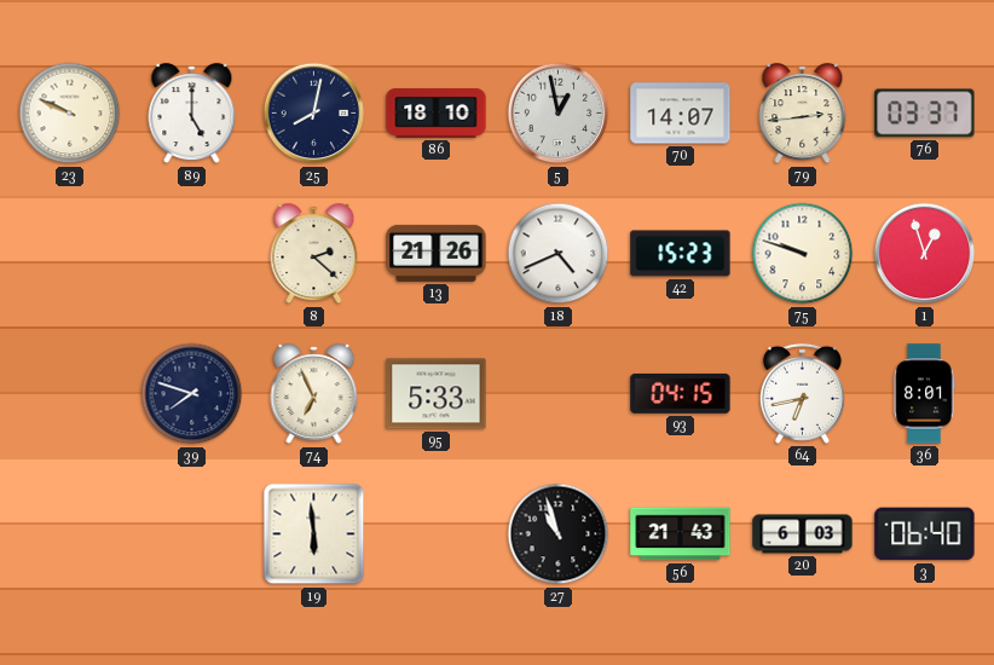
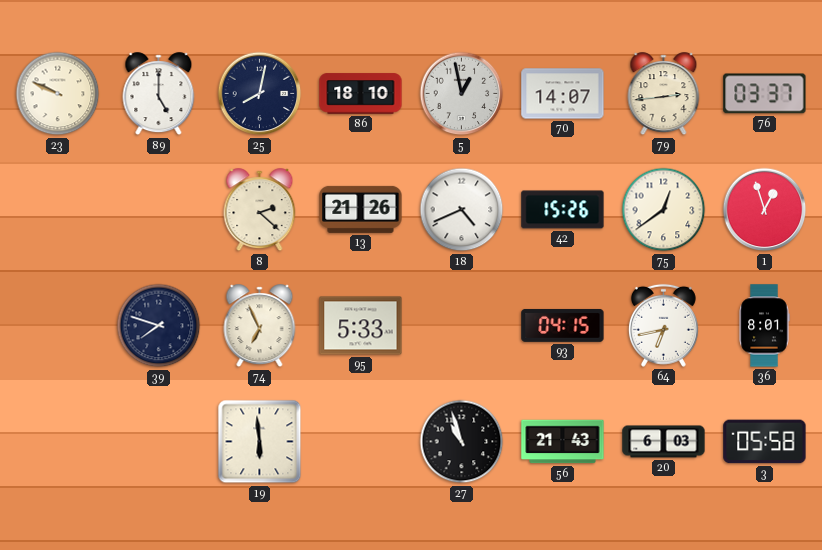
42: 15:23 -> 15:26
75: 9:48 -> 12:39
3: 06:40 -> 05:58
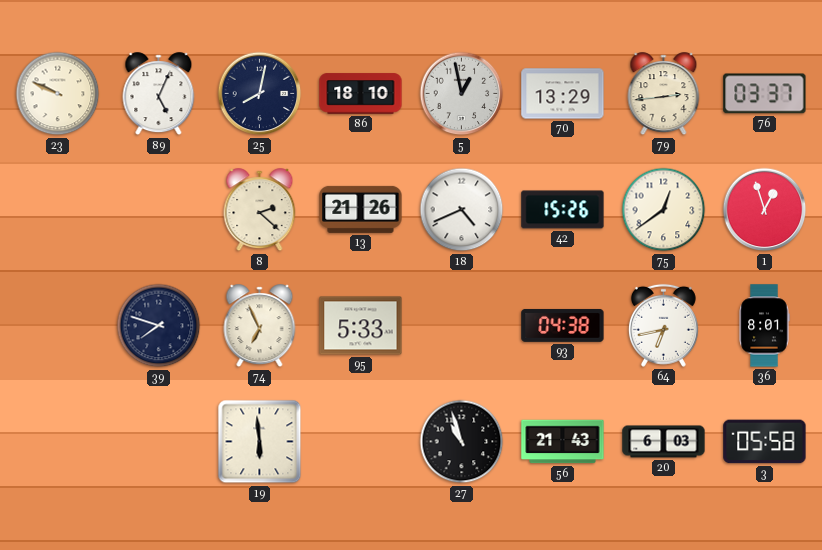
89: 5:00 -> 5:04
70: 14:07 -> 13:29
93: 04:15 -> 04:38
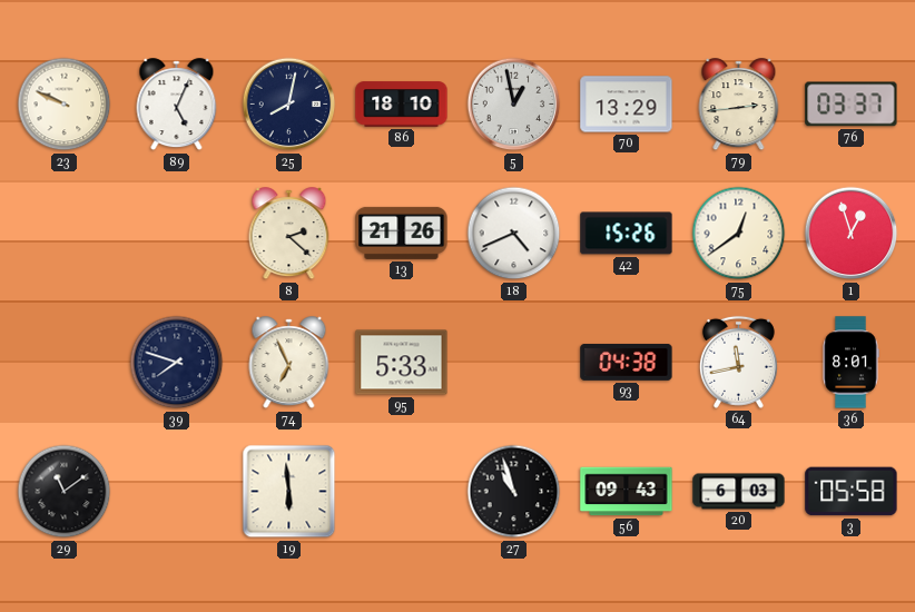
64: 6:43 -> 11:43
29: none -> 11:09
56: 21:43 -> 09:43
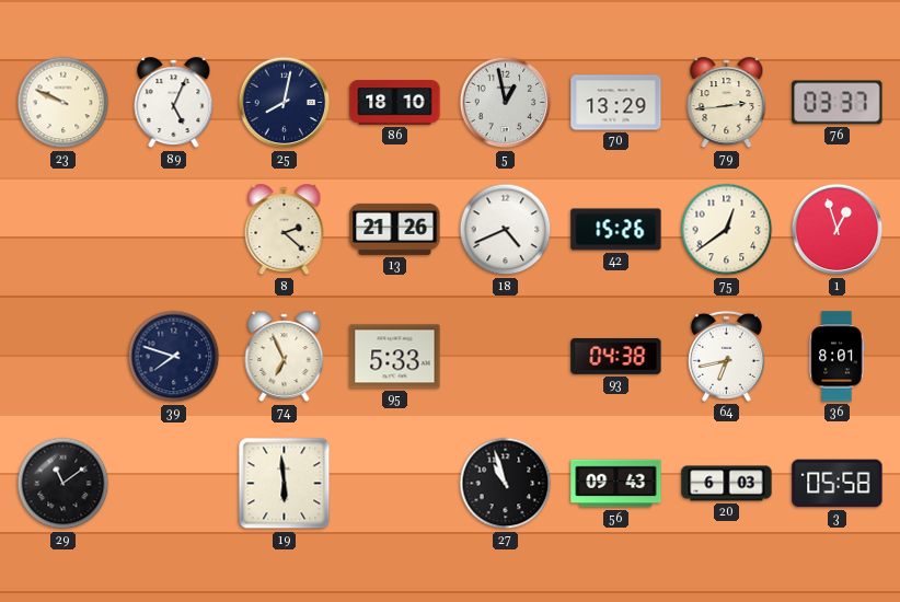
64: 11:43 -> 6:43
